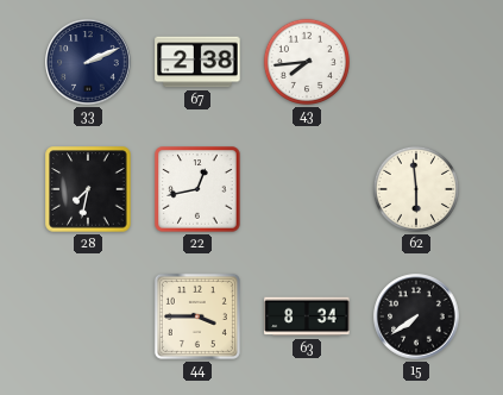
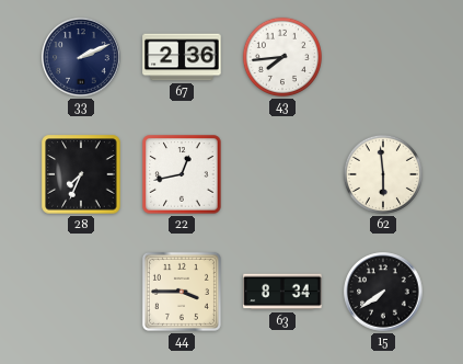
67: 2:38 -> 2:36
28: 7:32 -> 7:34
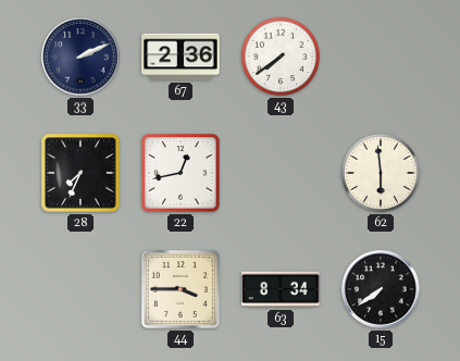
43: 7:44 -> 7:39
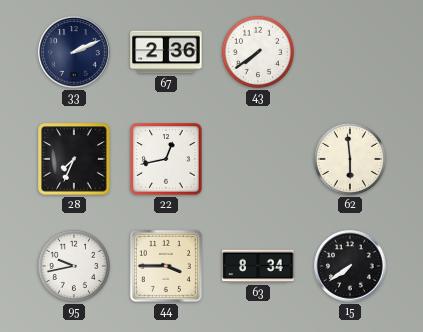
95: none -> 9:43
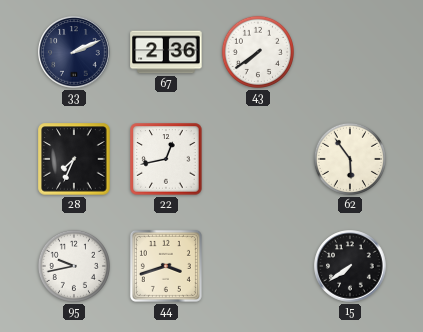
62: 5:59 -> 5:54
44: 3:45 -> 3:42
63: 8:34 -> none
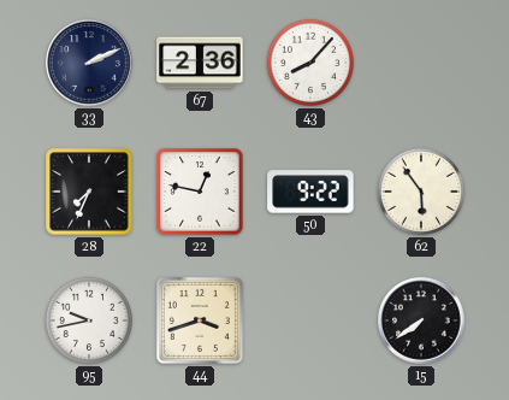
43: 7:39 -> 8:07
22: 12:43 -> 12:47
50: none -> 9:22
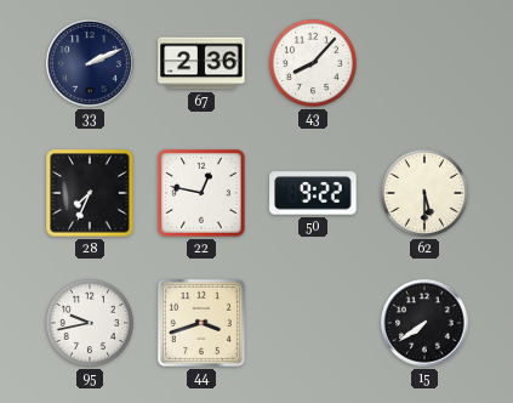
62: 5:54 -> 5:30
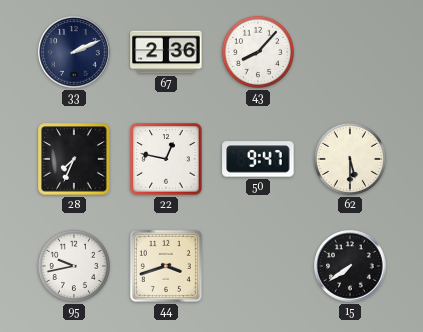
50: 9:22 -> 9:47
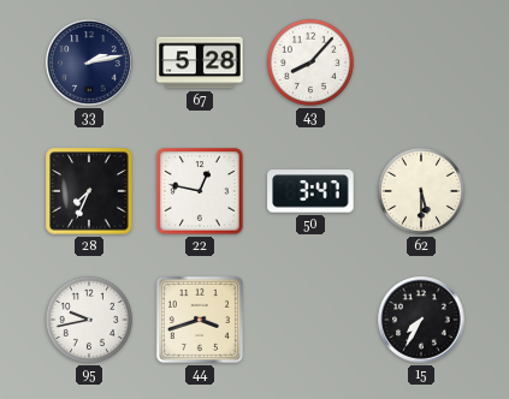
33: 2:11 -> 2:13
67: 2:36 -> 5:28
50: 9:47 -> 3:47
15: 7:39 -> 7:35
